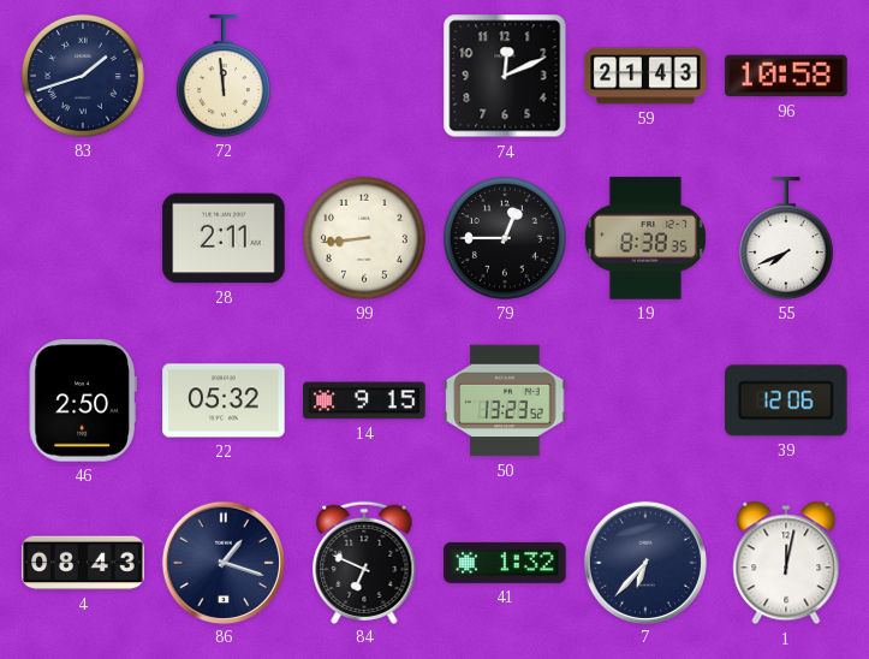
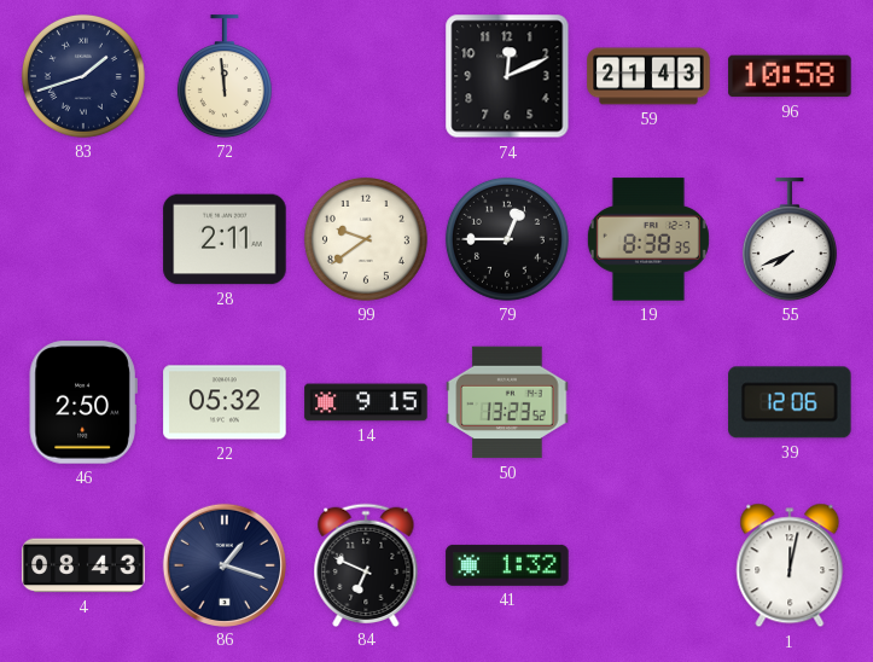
99: 8:44 -> 9:39
7: 6:37 -> none
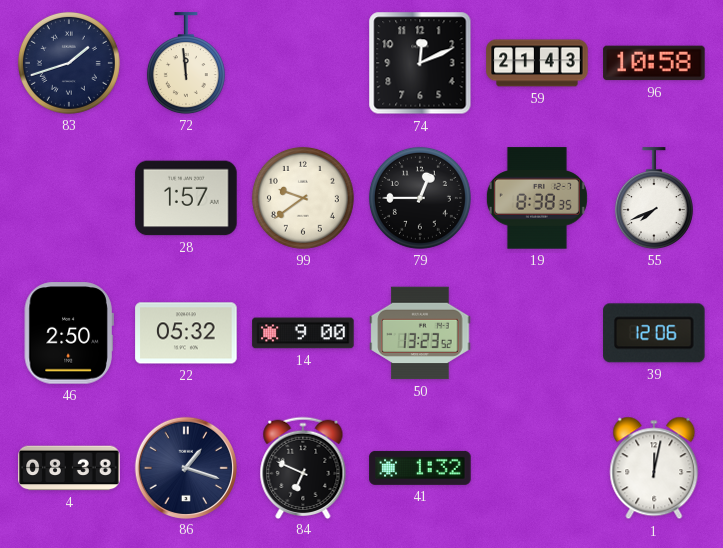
28: 2:11 -> 1:57
14: 9:15 -> 9:00
4: 08:43 -> 08:38
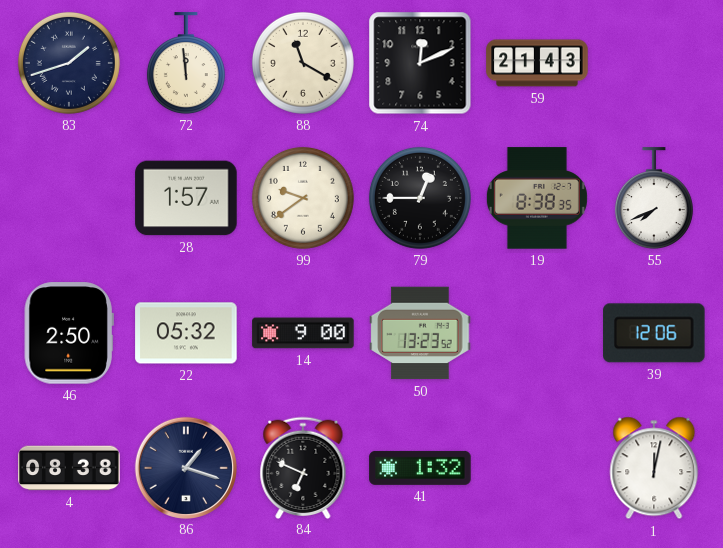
88: none -> 11:20
96: 10:58 -> none
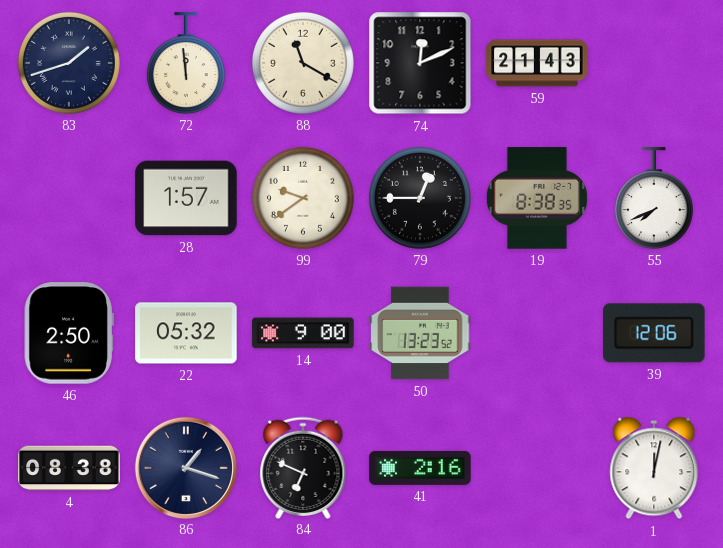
41: 1:32 -> 2:16
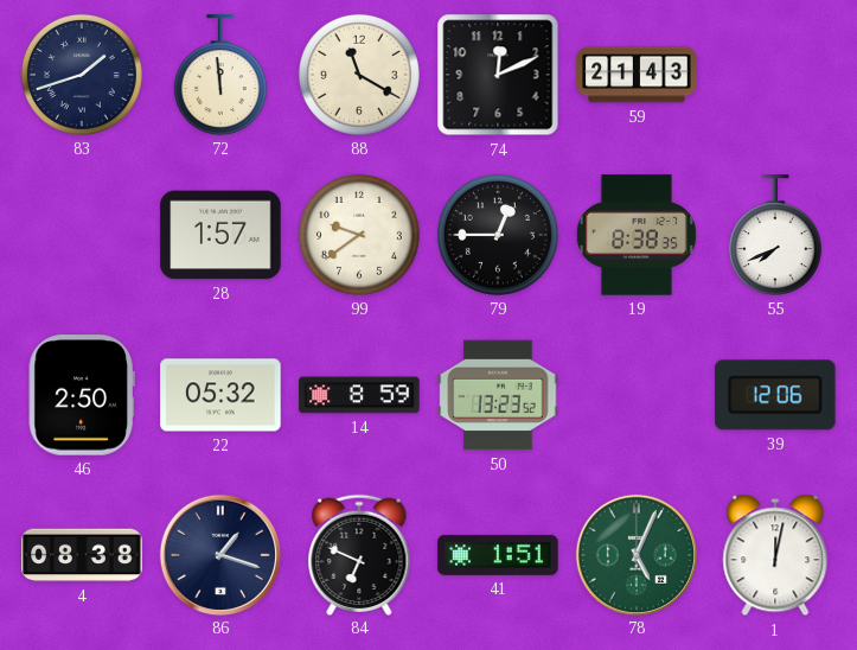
14: 9:00 -> 8:59
41: 2:16 -> 1:51
78: none -> 5:04
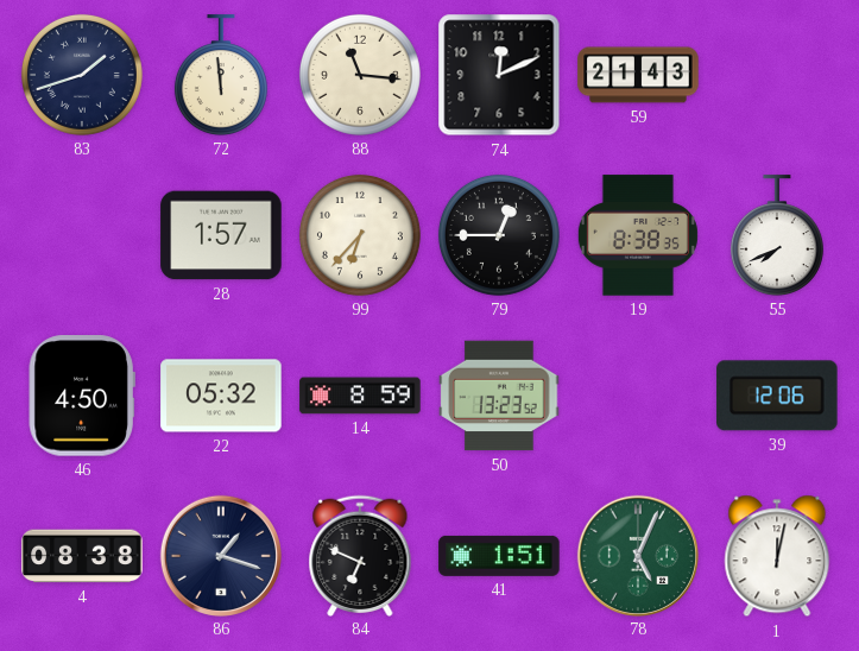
88: 11:20 -> 11:16
99: 9:39 -> 6:37
46: 2:50 -> 4:50
